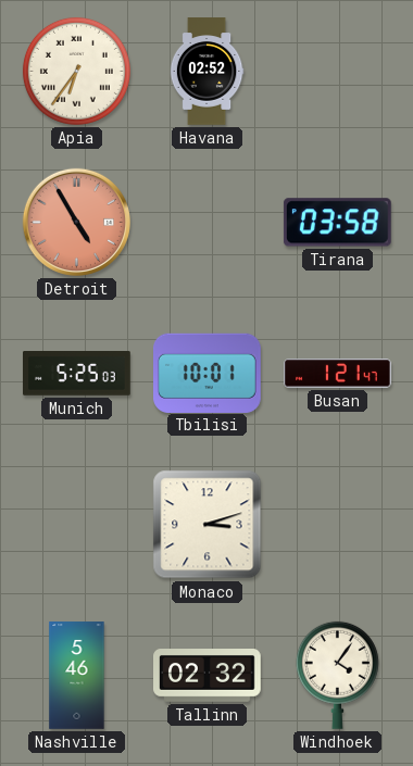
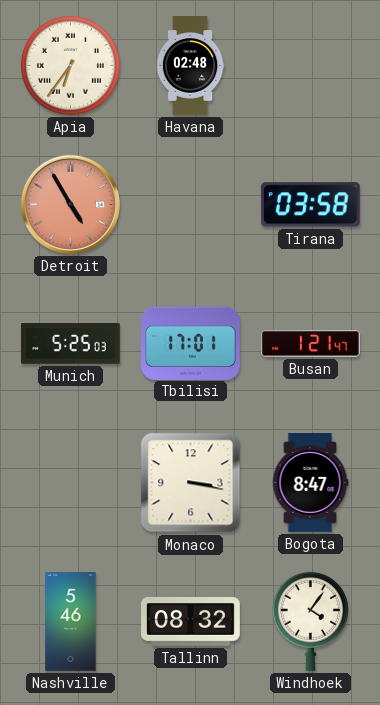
Havana: 02:52 -> 02:48
Tbilisi: 10:01 -> 17:01
Monaco: 3:12 -> 3:17
Bogota: none -> 8:47
Tallinn: 02:32 -> 08:32
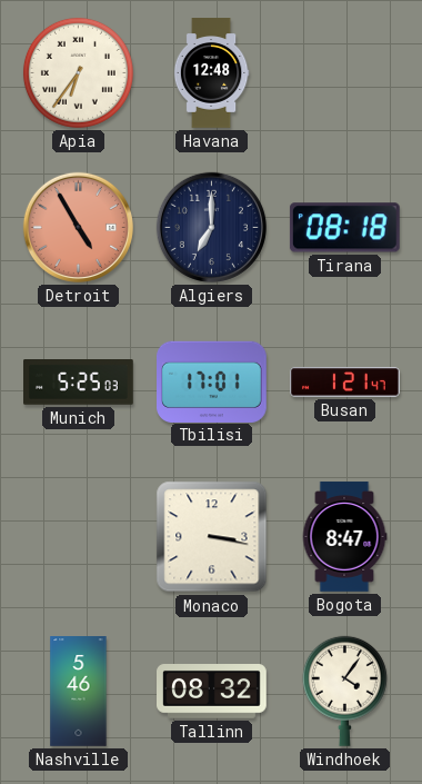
Havana: 02:48 -> 12:48
Algiers: none -> 7:00
Tirana: 03:58 -> 08:18
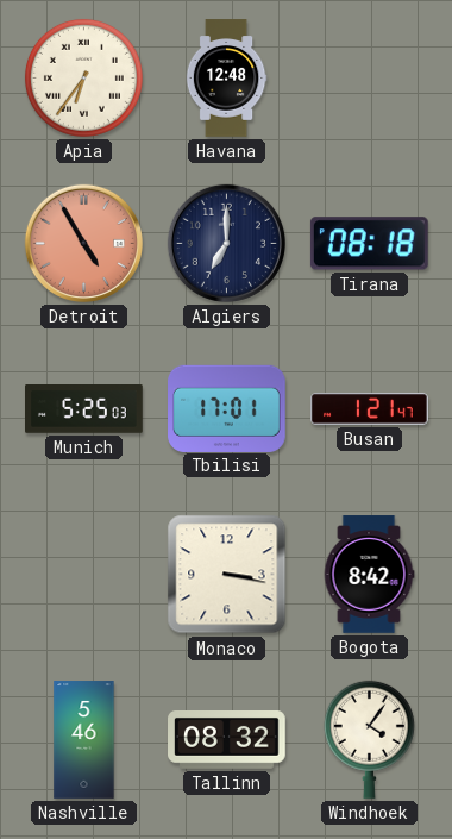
Bogota: 8:47 -> 8:42
